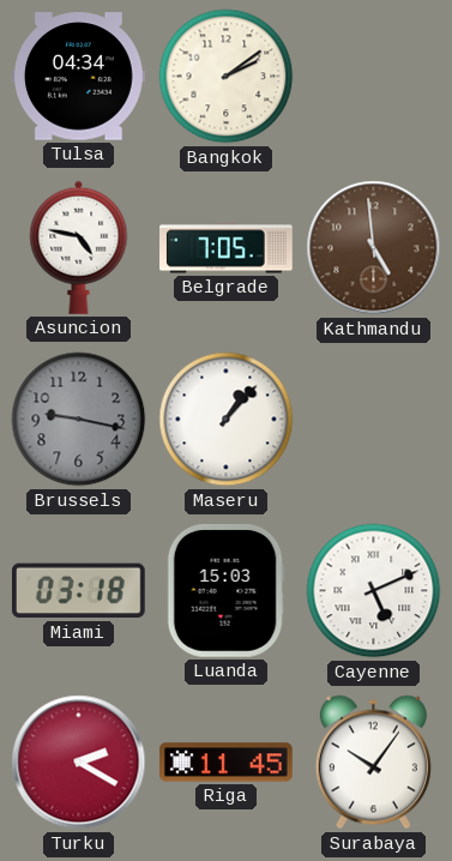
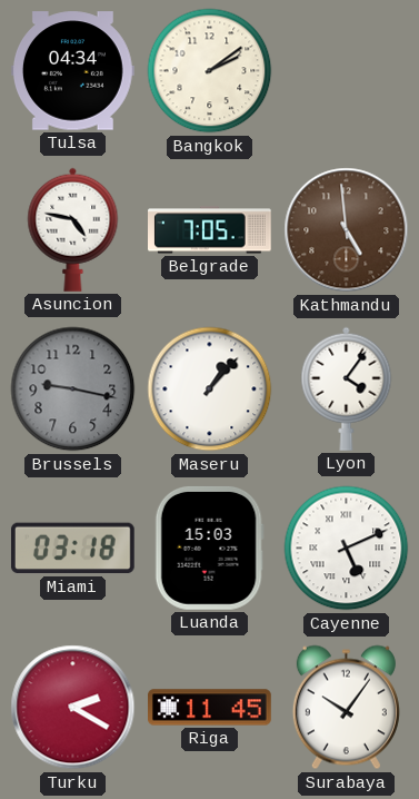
Lyon: none -> 4:06
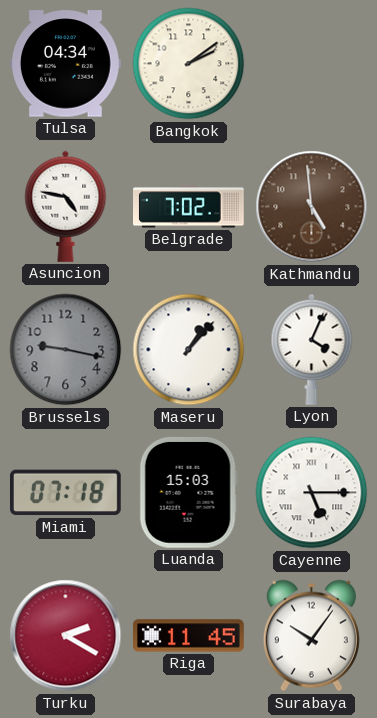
Belgrade: 7:05 -> 7:02
Lyon: 4:06 -> 4:04
Miami: 03:18 -> 07:18
Cayenne: 5:11 -> 5:15
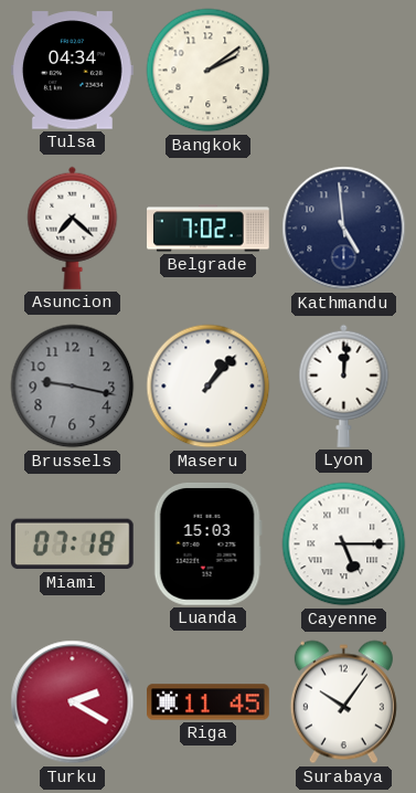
Asuncion: 4:47 -> 7:22
Kathmandu dial: brown -> navy
Lyon: 4:04 -> 12:01
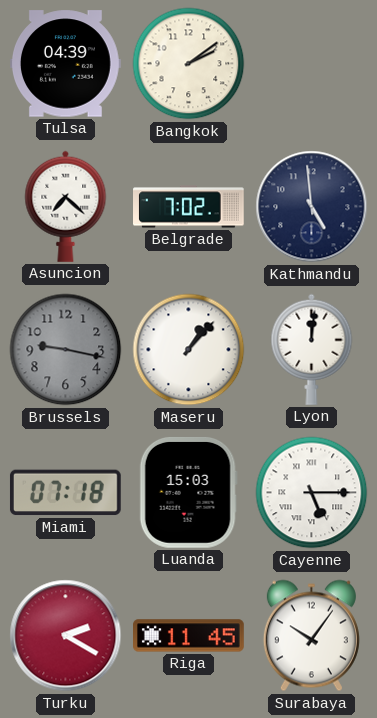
Tulsa: 04:34 -> 04:39
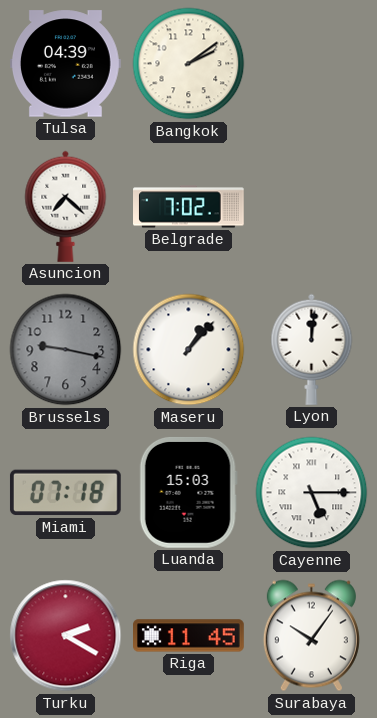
Kathmandu: 4:59 -> none
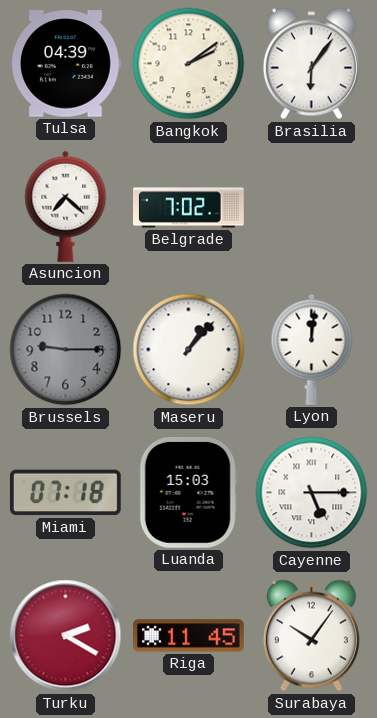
Brasilia: none -> 6:06
Brussels: 9:17 -> 9:15
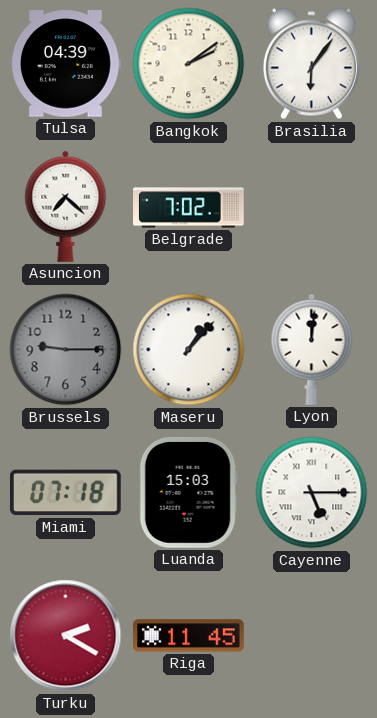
Surabaya: 10:06 -> none
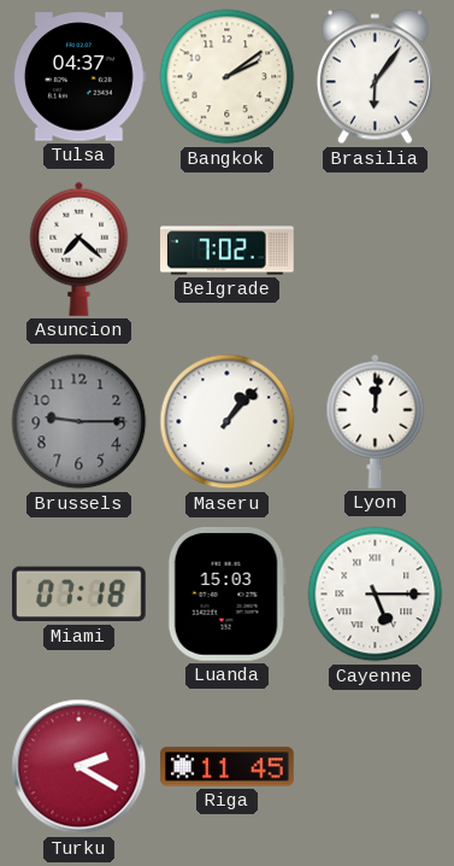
Tulsa: 04:39 -> 04:37
